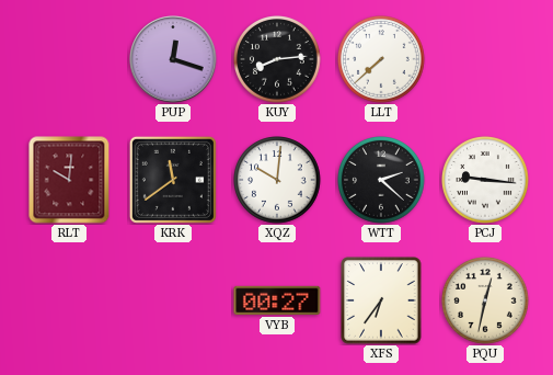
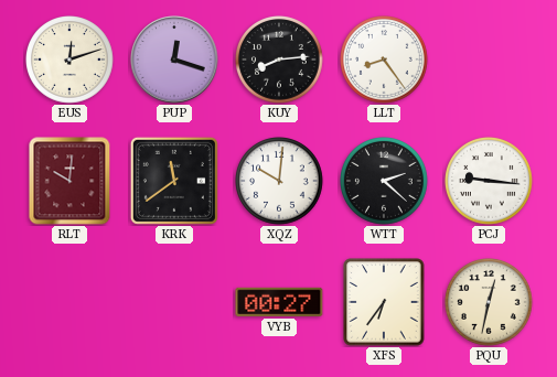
EUS: none -> 12:12
LLT: 7:38 -> 8:24
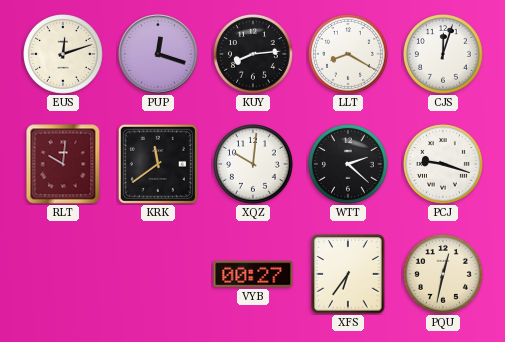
LLT: 8:24 -> 8:20
CJS: none -> 12:03
PCJ: 9:16 -> 9:18
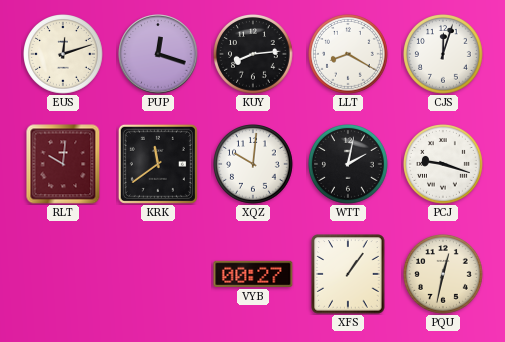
WTT: 2:22 -> 2:02
XFS: 6:36 -> 1:06
